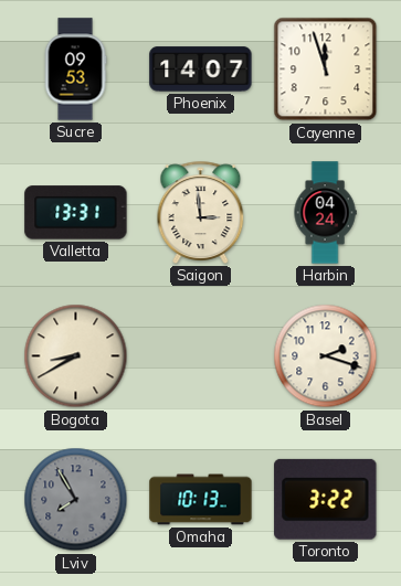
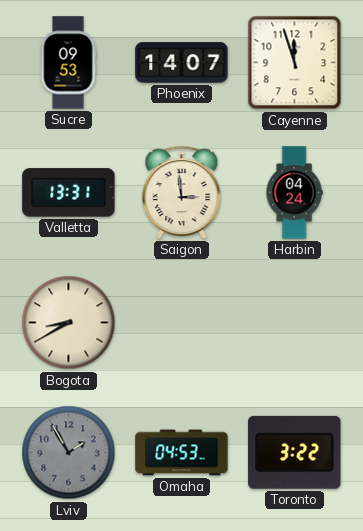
Basel: 2:18 -> none
Lviv: 7:55 -> 1:55
Omaha: 10:13 -> 04:53
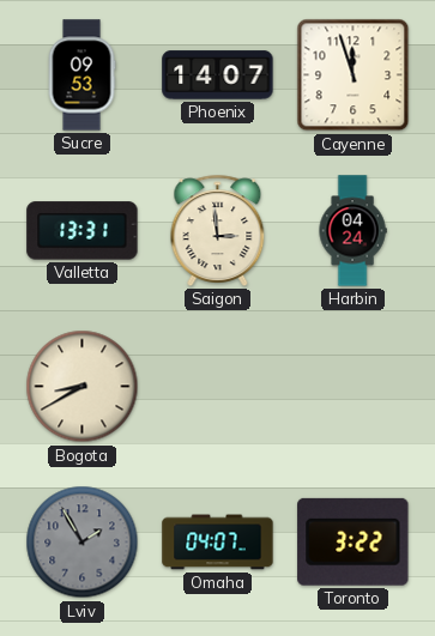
Omaha: 04:53 -> 04:07
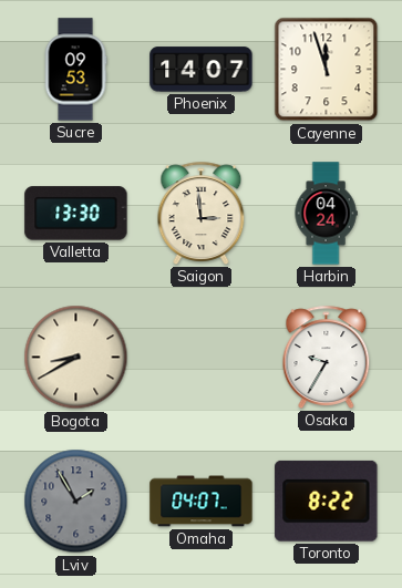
Valletta: 13:31 -> 13:30
Osaka: none -> 9:35
Toronto: 3:22 -> 8:22
